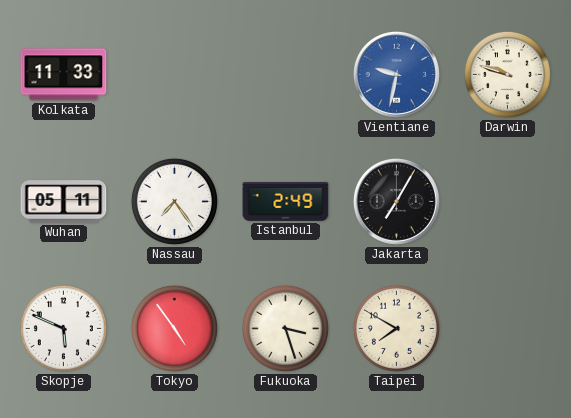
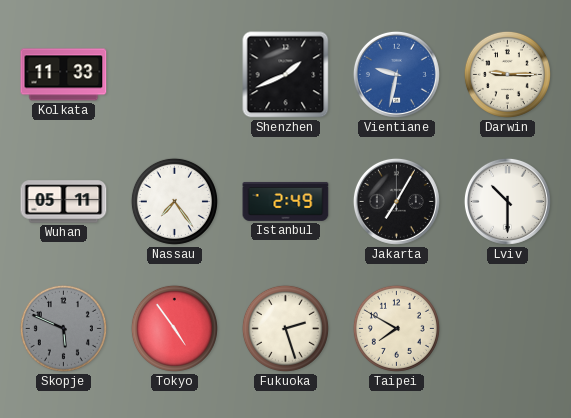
Shenzhen: none -> 1:41
Darwin: 9:48 -> 9:15
Lviv: none -> 10:30
Skopje dial: white -> grey
Fukuoka: 3:27 -> 2:27
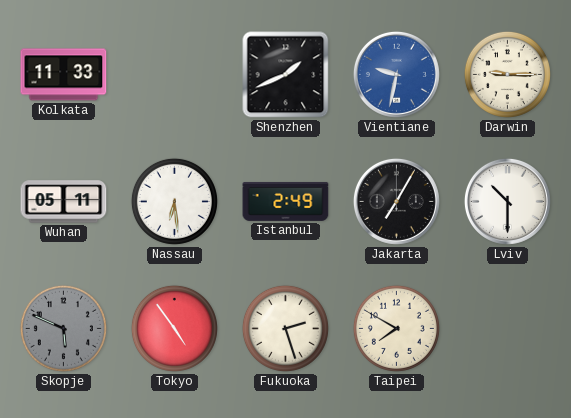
Nassau: 7:24 -> 6:29
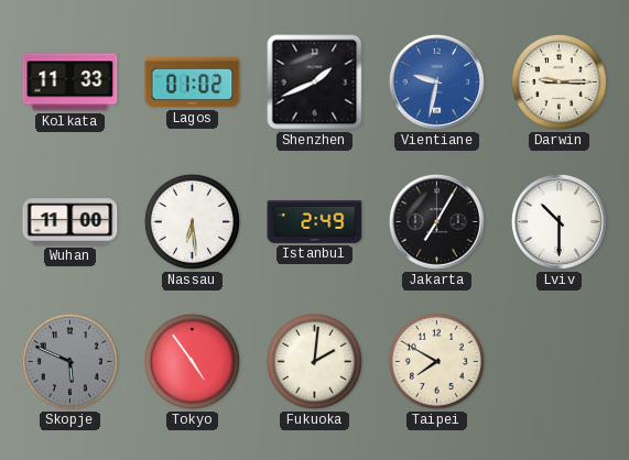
Lagos: none -> 01:02
Wuhan: 05:11 -> 11:00
Fukuoka: 2:27 -> 2:01
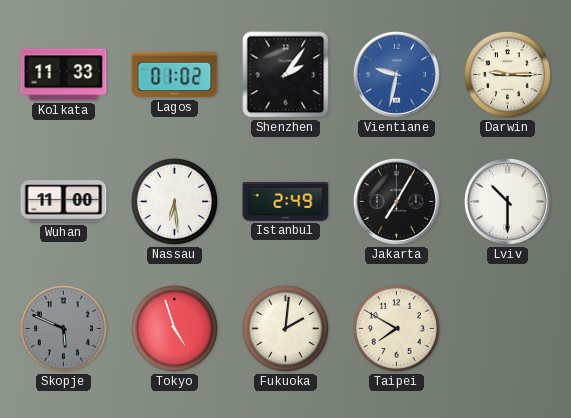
Shenzhen: 1:41 -> 2:06
Tokyo: 4:54 -> 4:57
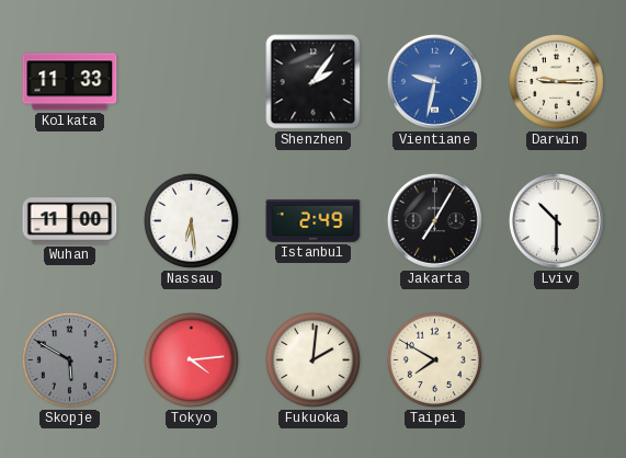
Lagos: 01:02 -> none
Skopje: 5:49 -> 5:50
Tokyo: 4:57 -> 4:14
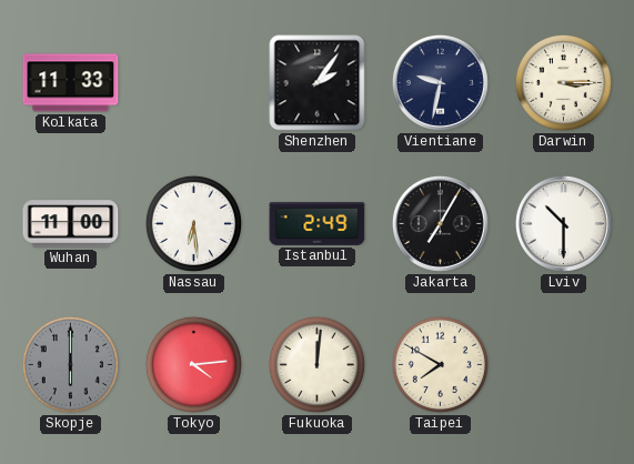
Vientiane dial: blue -> navy
Darwin: 9:15 -> 3:15
Skopje: 5:50 -> 6:00
Fukuoka: 2:01 -> 12:01
